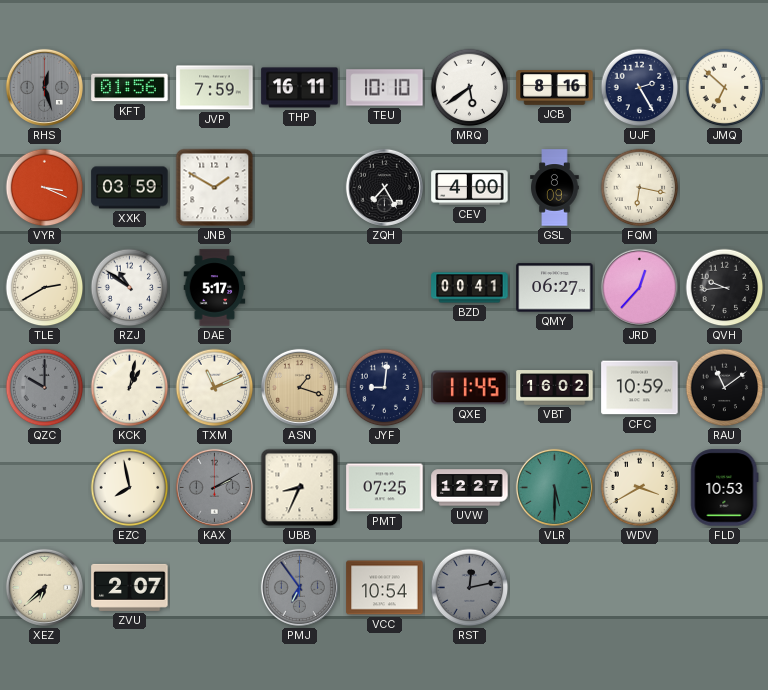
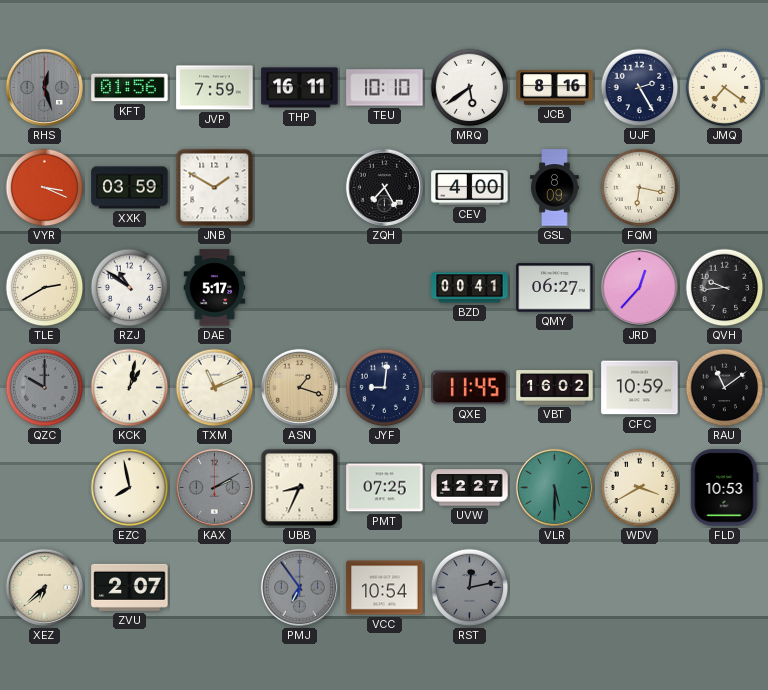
JMQ: 6:52 -> 7:21
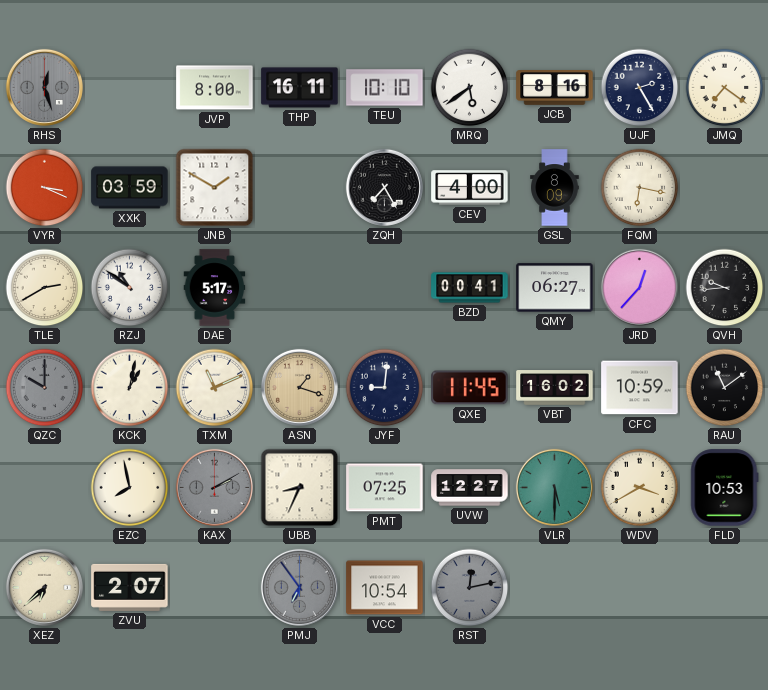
KFT: 01:56 -> none
JVP: 7:59 -> 8:00
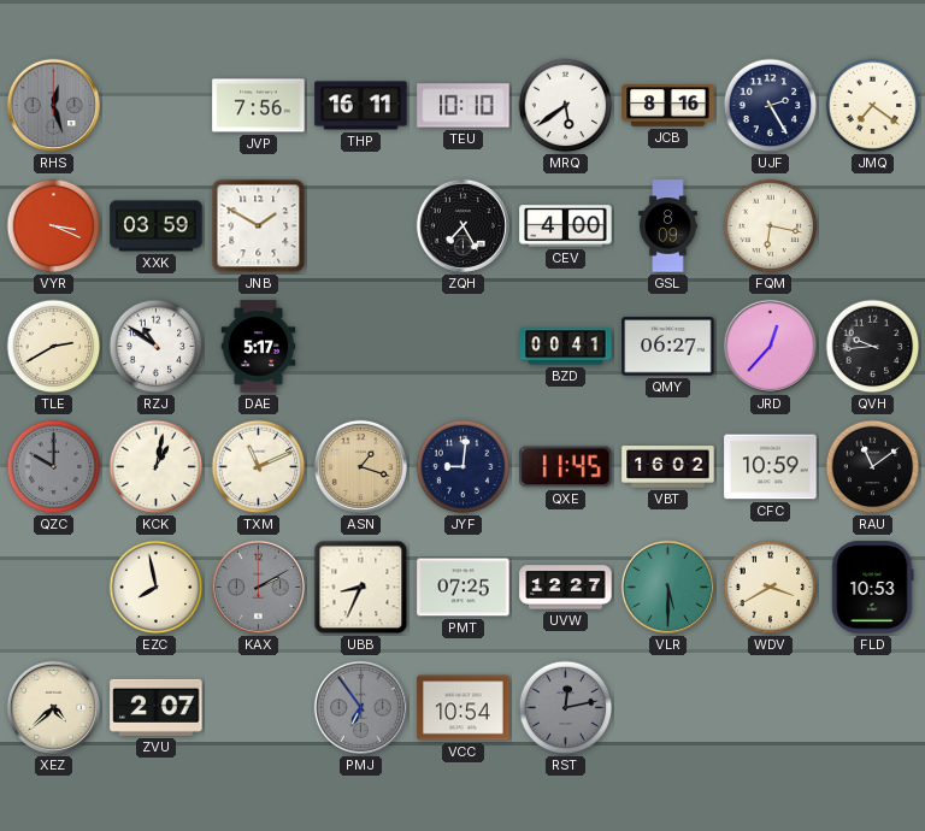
JVP: 8:00 -> 7:56
XEZ: 6:38 -> 4:38
